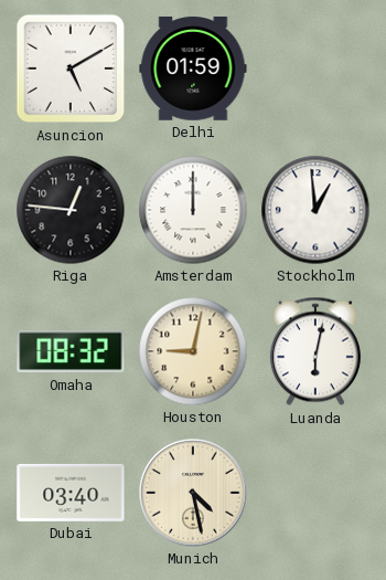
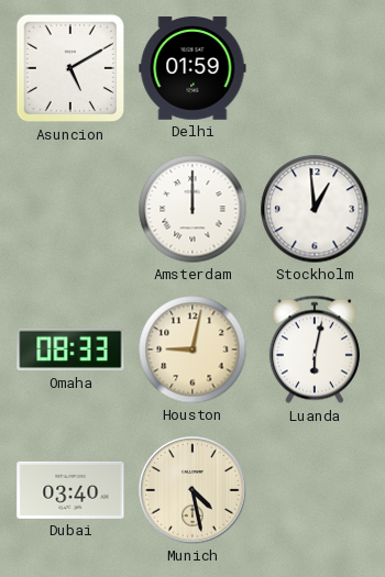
Riga: 12:46 -> none
Omaha: 08:32 -> 08:33
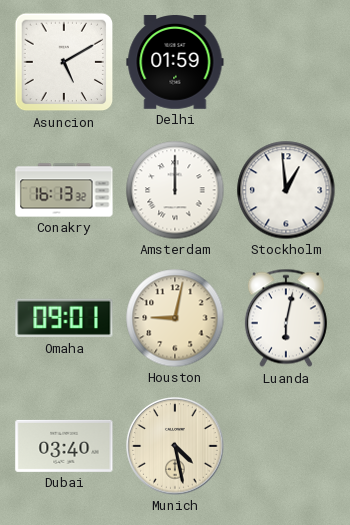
Conakry: none -> 16:13
Omaha: 08:33 -> 09:01
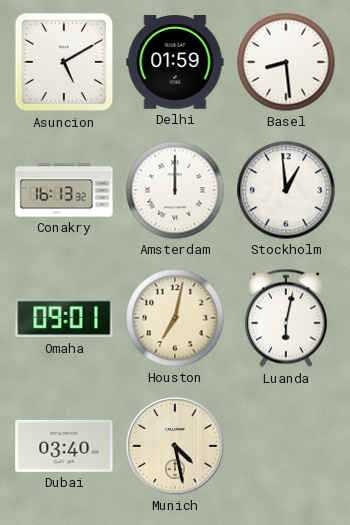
Basel: none -> 8:29
Houston: 9:02 -> 7:02
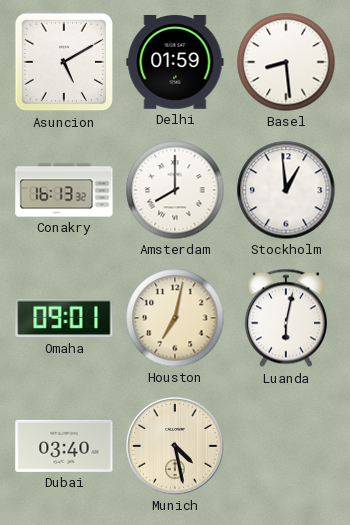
Amsterdam: 12:00 -> 8:00
